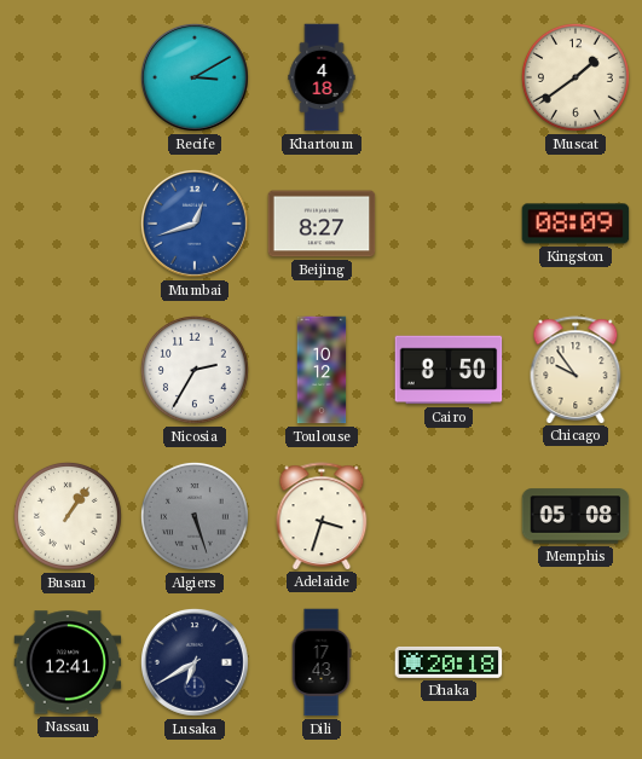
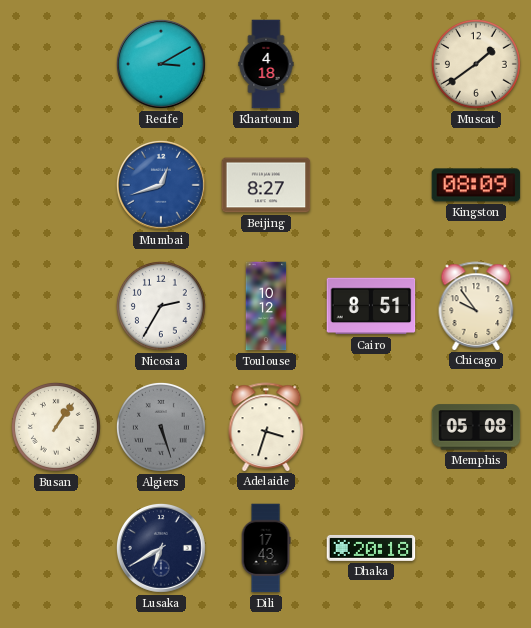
Cairo: 8:50 -> 8:51
Nassau: 12:41 -> none
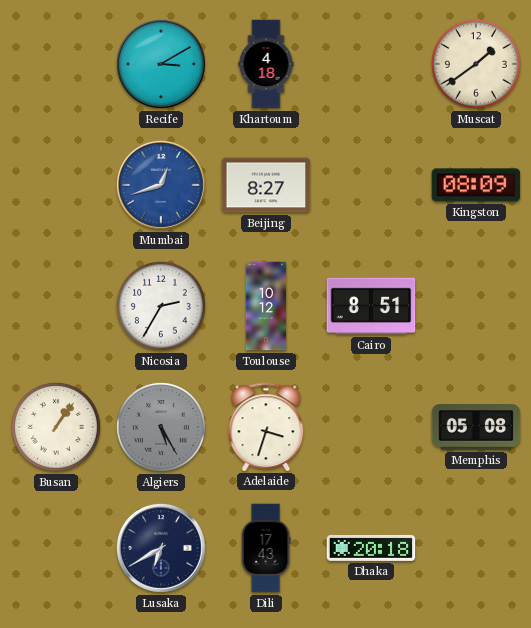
Chicago: 9:54 -> none
Algiers: 5:27 -> 5:25
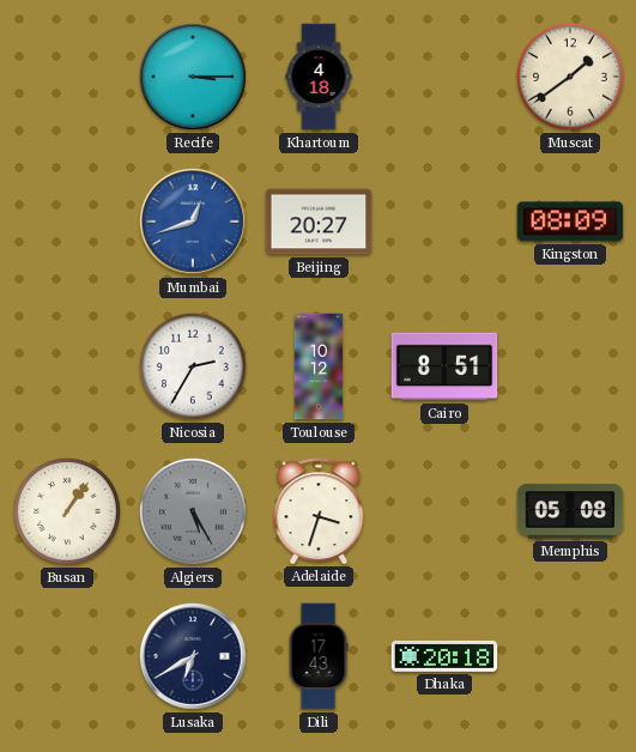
Recife: 3:10 -> 3:15
Beijing: 8:27 -> 20:27
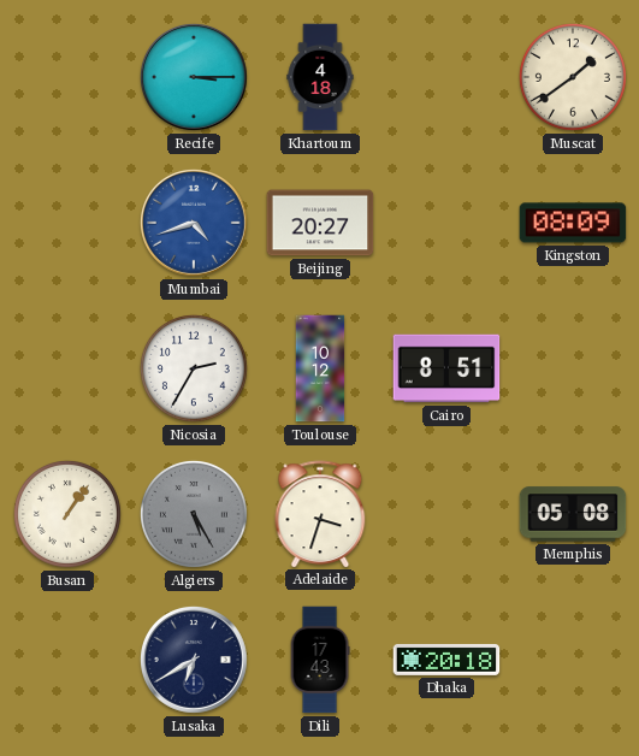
Mumbai: 12:42 -> 4:42
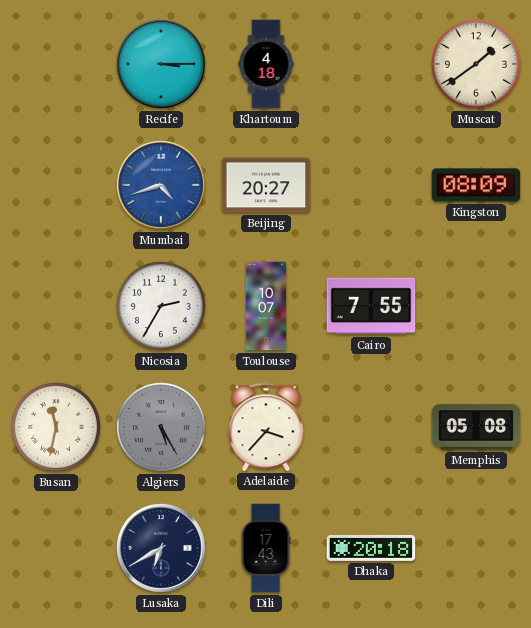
Toulouse: 10:12 -> 10:07
Cairo: 8:51 -> 7:55
Busan: 1:06 -> 11:32
Adelaide: 3:33 -> 3:37
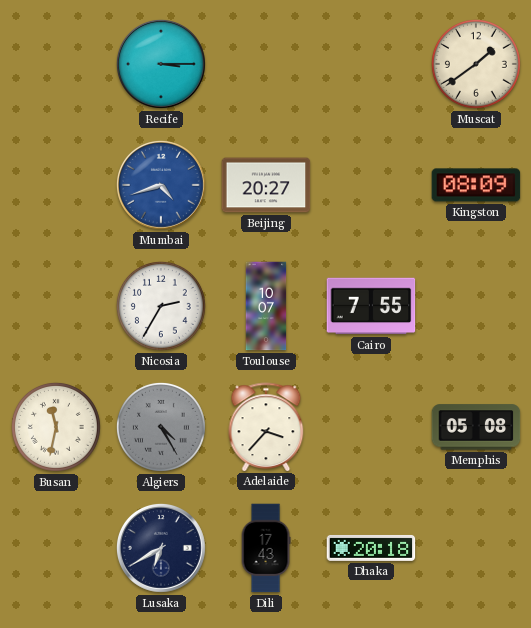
Khartoum: 4:18 -> none
Algiers: 5:25 -> 4:25
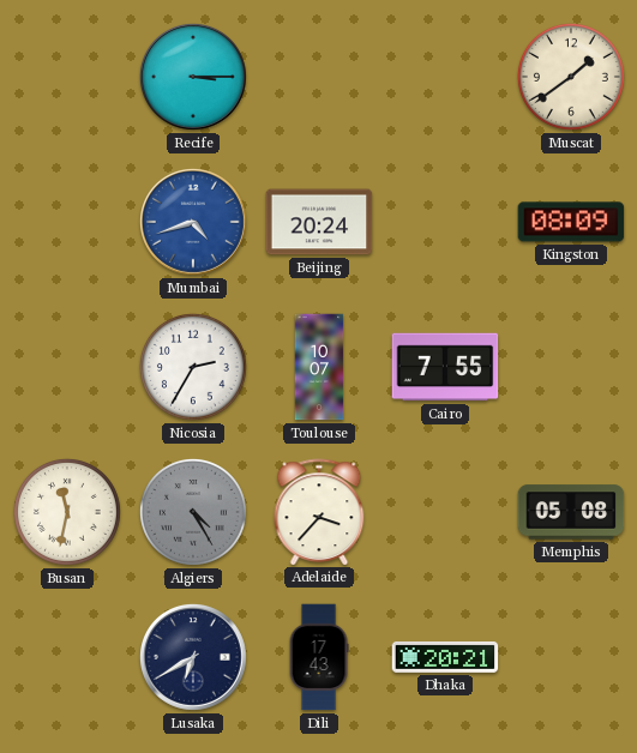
Beijing: 20:27 -> 20:24
Dhaka: 20:18 -> 20:21
